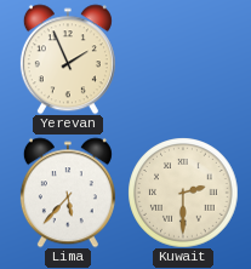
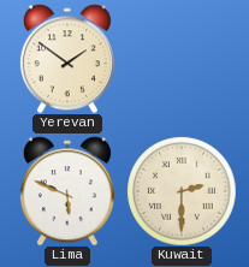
Yerevan: 1:56 -> 1:51
Lima: 5:37 -> 5:49
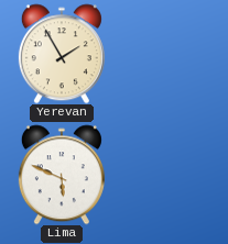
Yerevan: 1:51 -> 1:55
Kuwait: 2:30 -> none
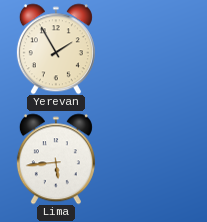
Lima: 5:49 -> 5:44
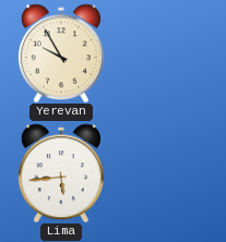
Yerevan: 1:55 -> 9:55
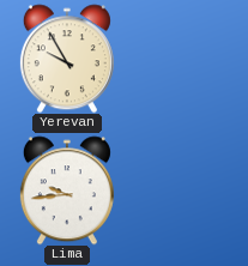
Lima: 5:44 -> 9:44
